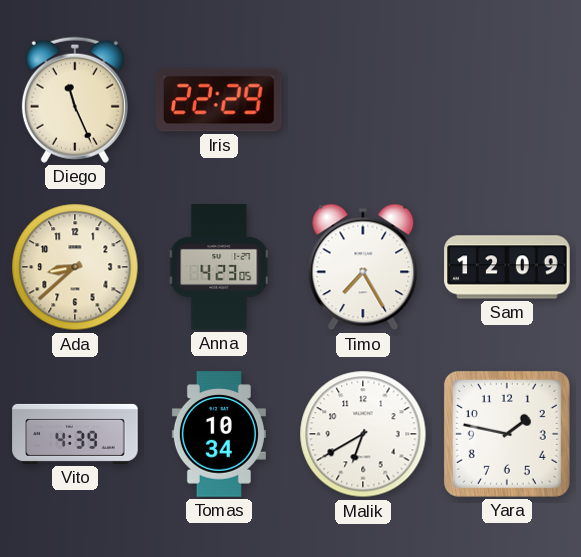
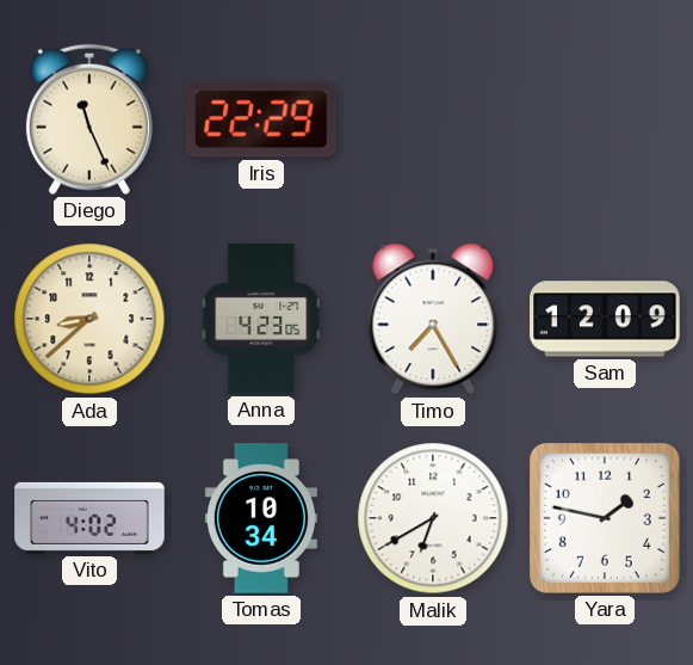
Vito: 4:39 -> 4:02
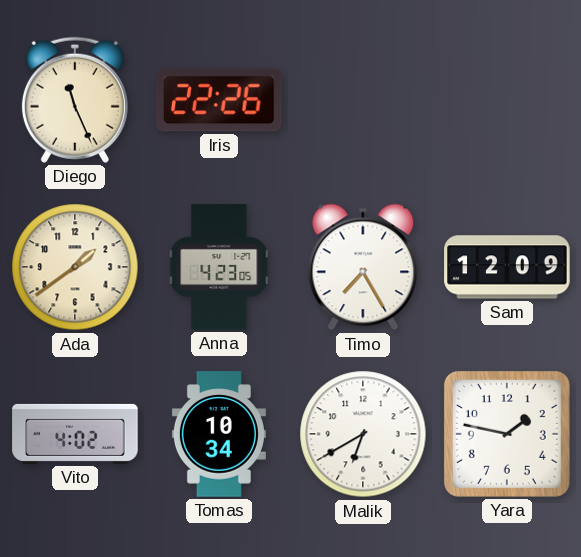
Iris: 22:29 -> 22:26
Ada: 8:38 -> 1:39
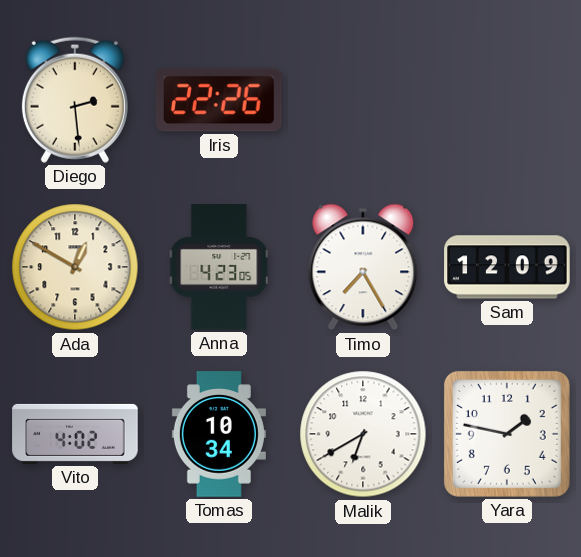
Diego: 11:26 -> 2:29
Ada: 1:39 -> 12:50
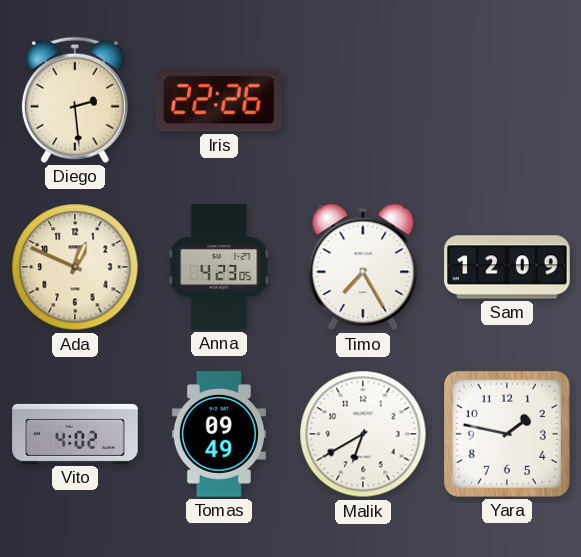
Ada: 12:50 -> 12:49
Tomas: 10:34 -> 09:49
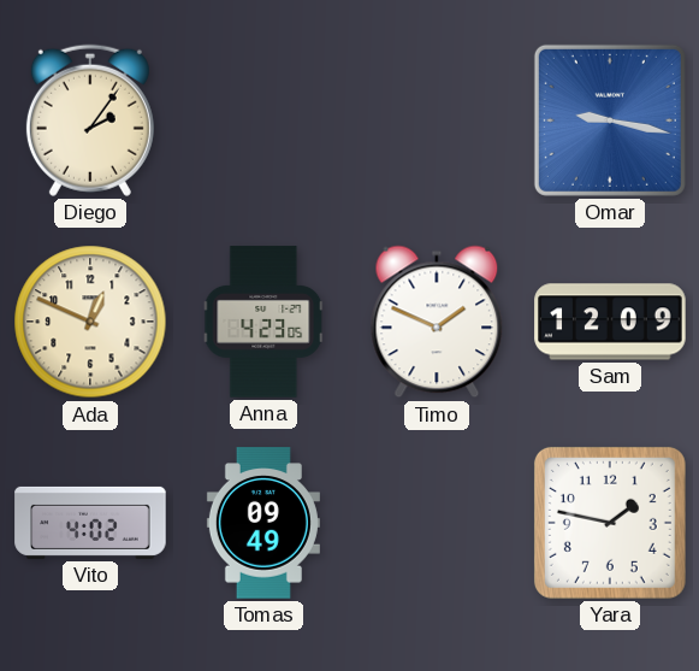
Diego: 2:29 -> 2:06
Iris: 22:26 -> none
Omar: none -> 9:17
Timo: 7:25 -> 1:49
Malik: 6:40 -> none
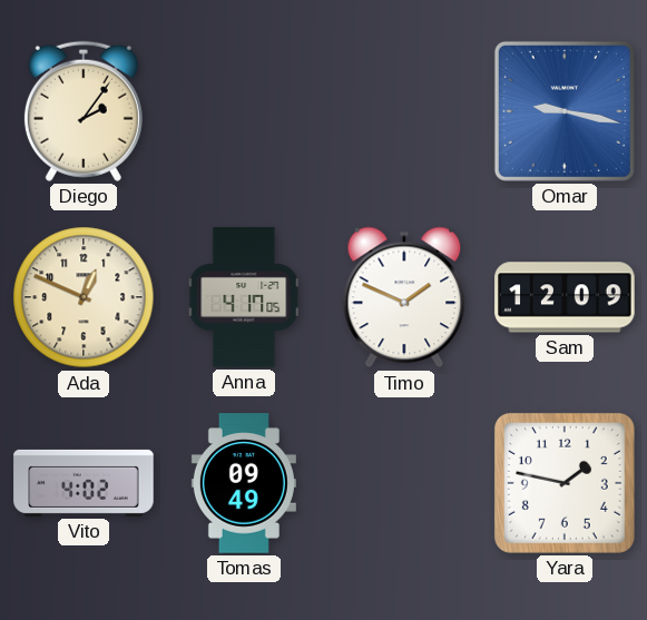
Anna: 4:23 -> 4:17
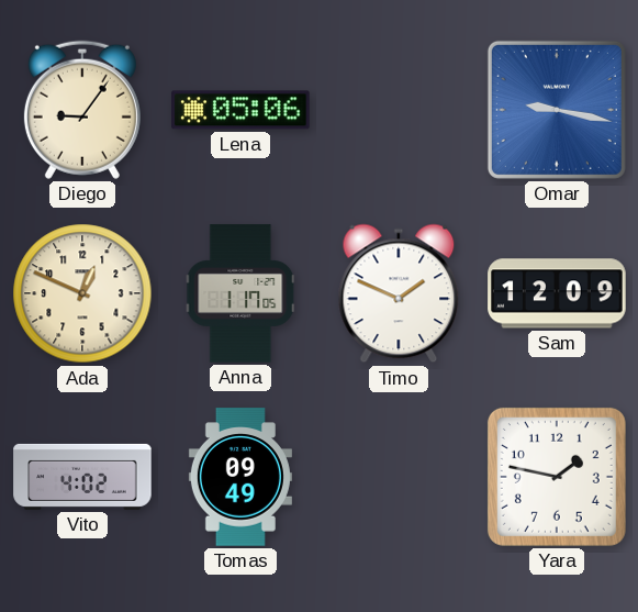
Diego: 2:06 -> 9:06
Lena: none -> 05:06
Anna: 4:17 -> 1:17
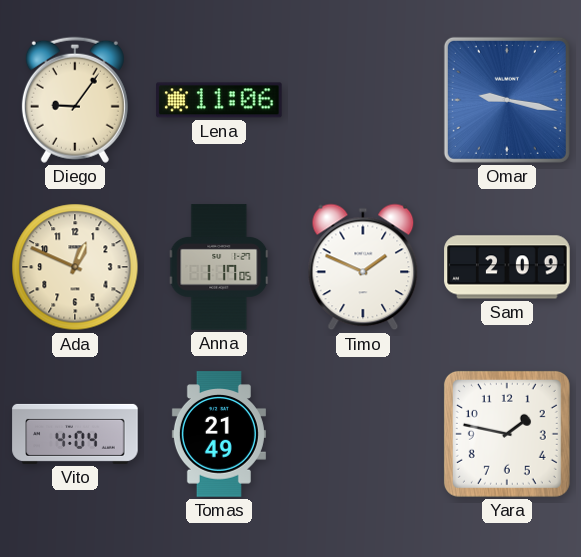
Lena: 05:06 -> 11:06
Sam: 12:09 -> 2:09
Vito: 4:02 -> 4:04
Tomas: 09:49 -> 21:49
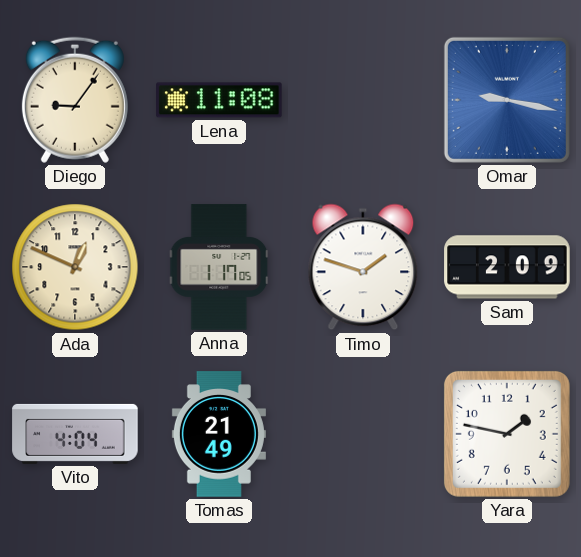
Lena: 11:06 -> 11:08
Timo: 1:49 -> 1:48
